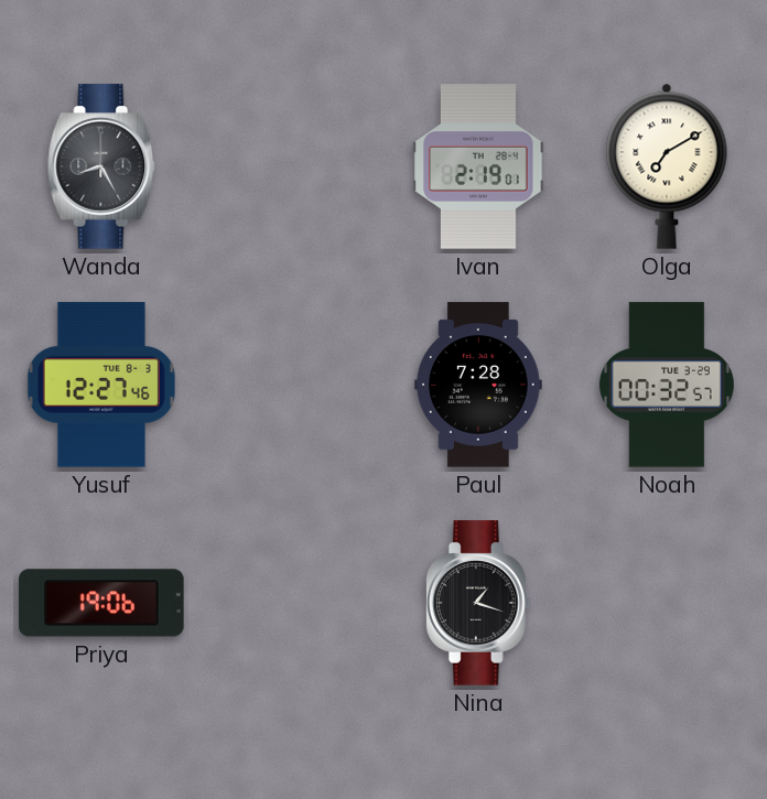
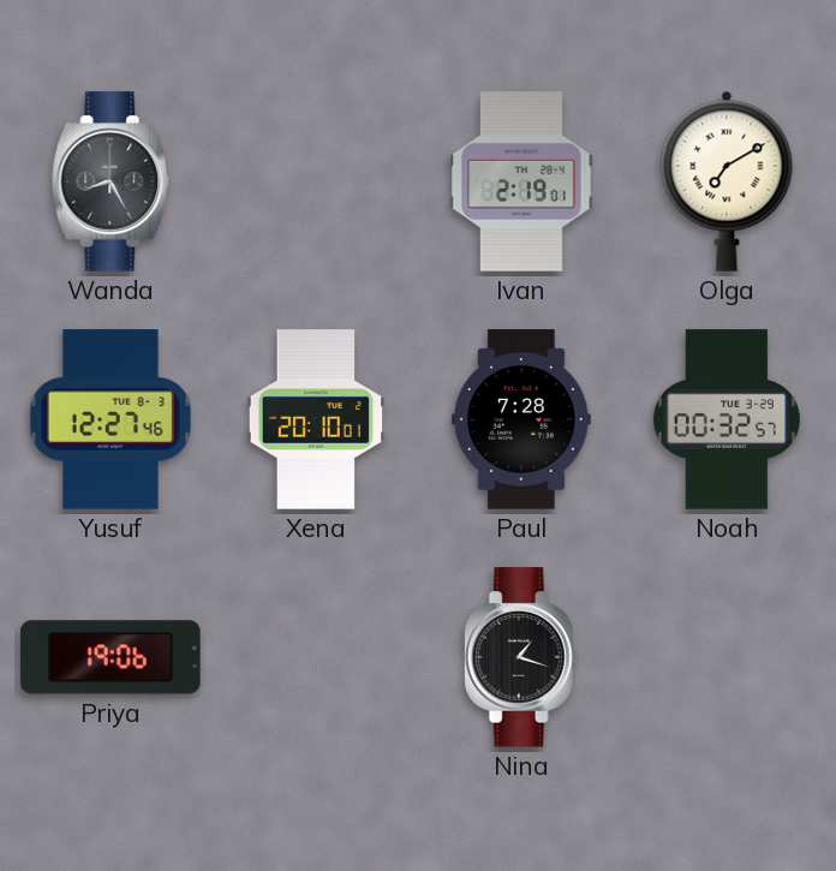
Xena: none -> 20:10
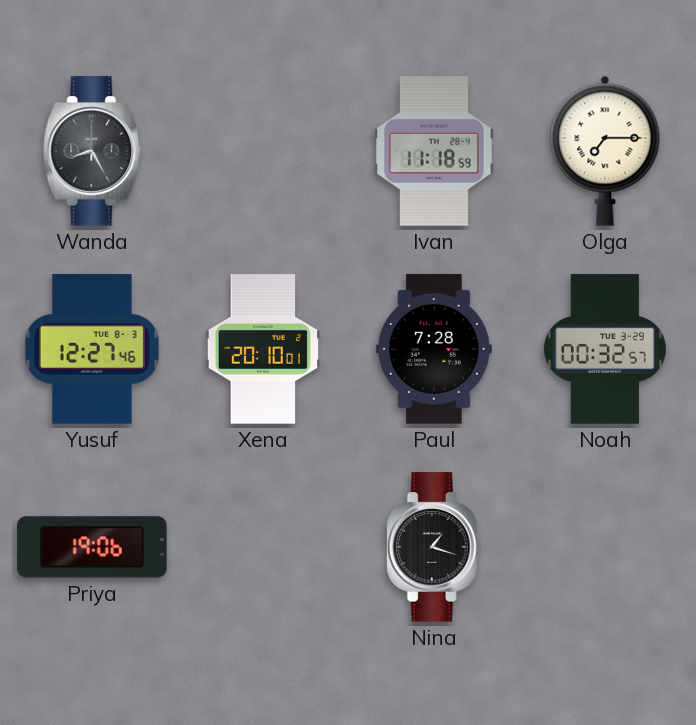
Ivan: 2:19 -> 11:18
Olga: 7:10 -> 7:15
